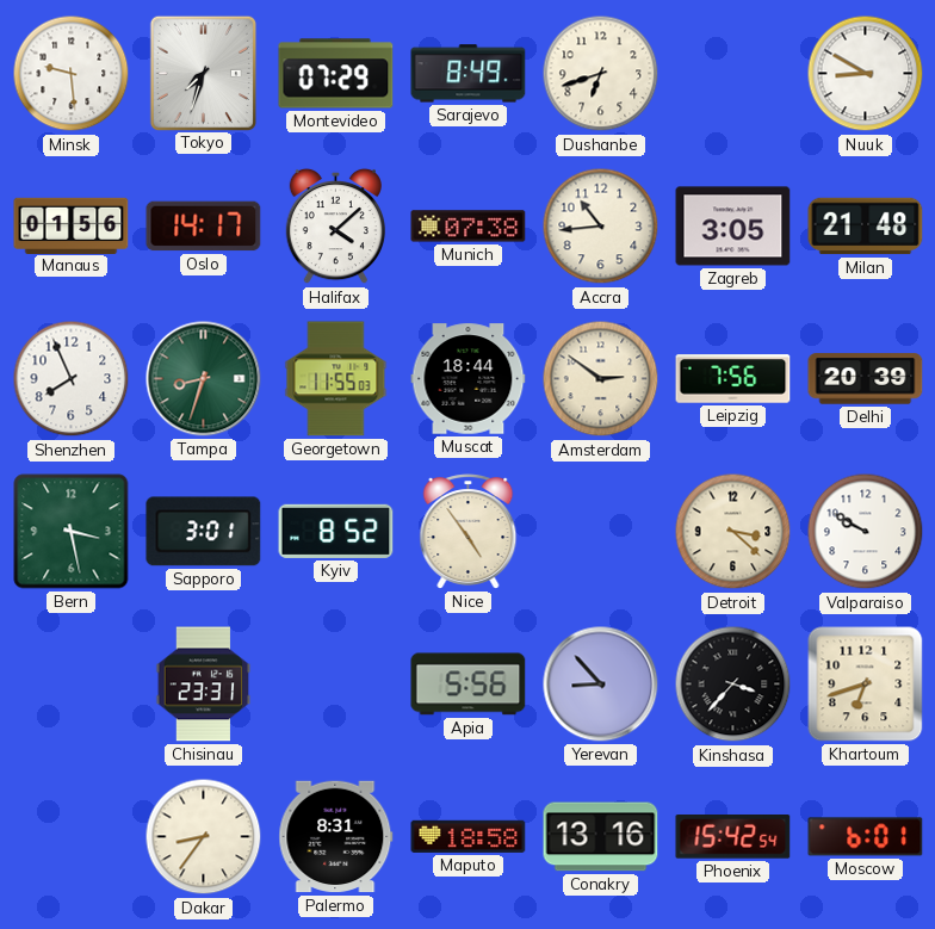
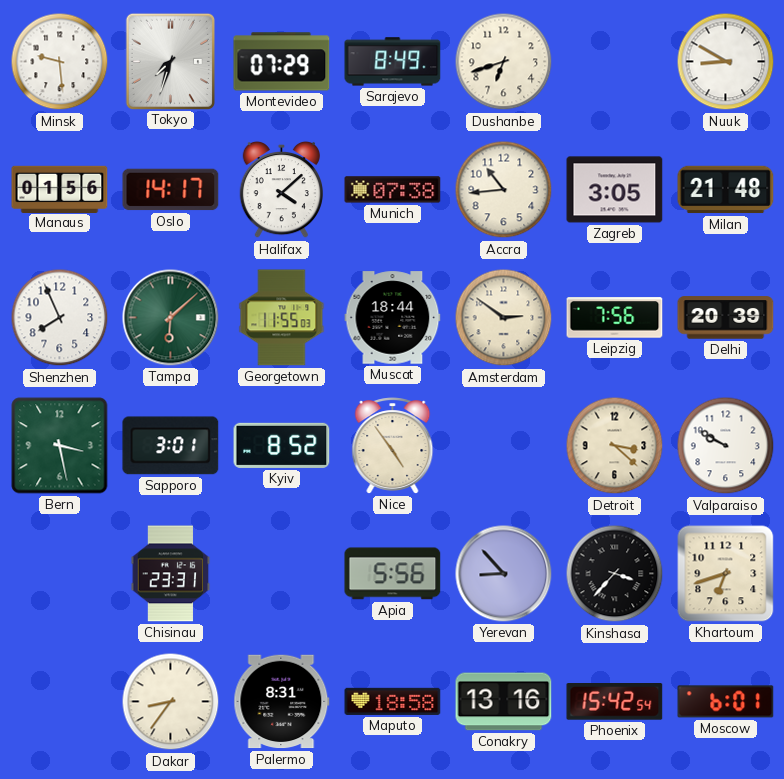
Tampa: 8:33 -> 6:08
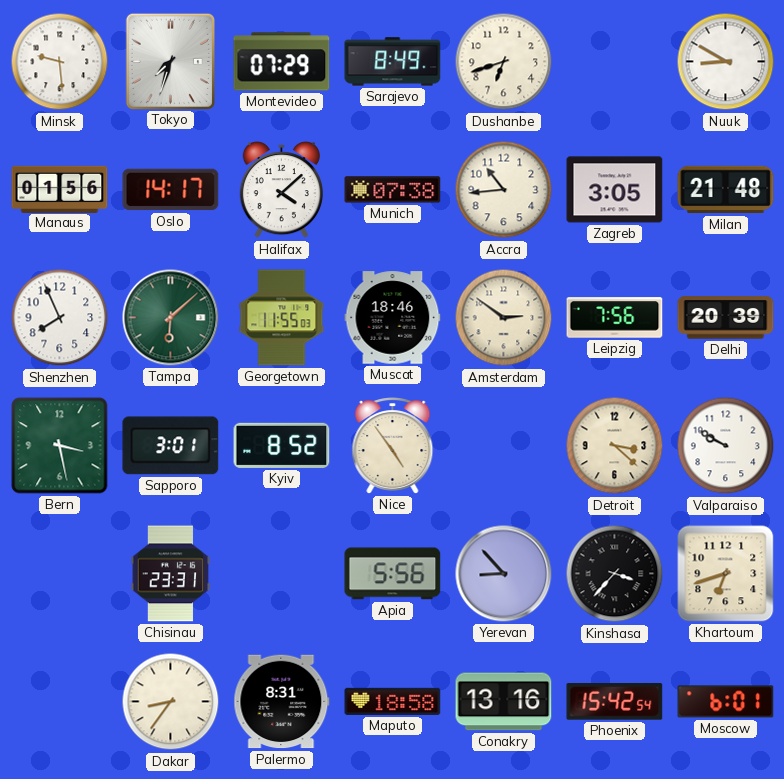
Muscat: 18:44 -> 18:46
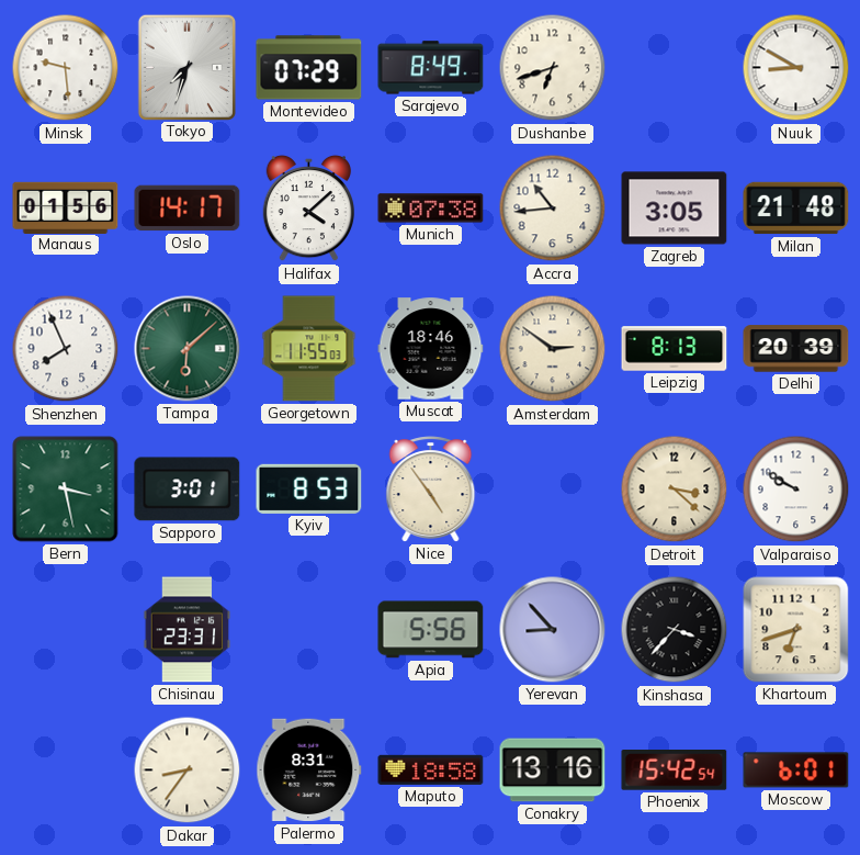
Leipzig: 7:56 -> 8:13
Kyiv: 8:52 -> 8:53
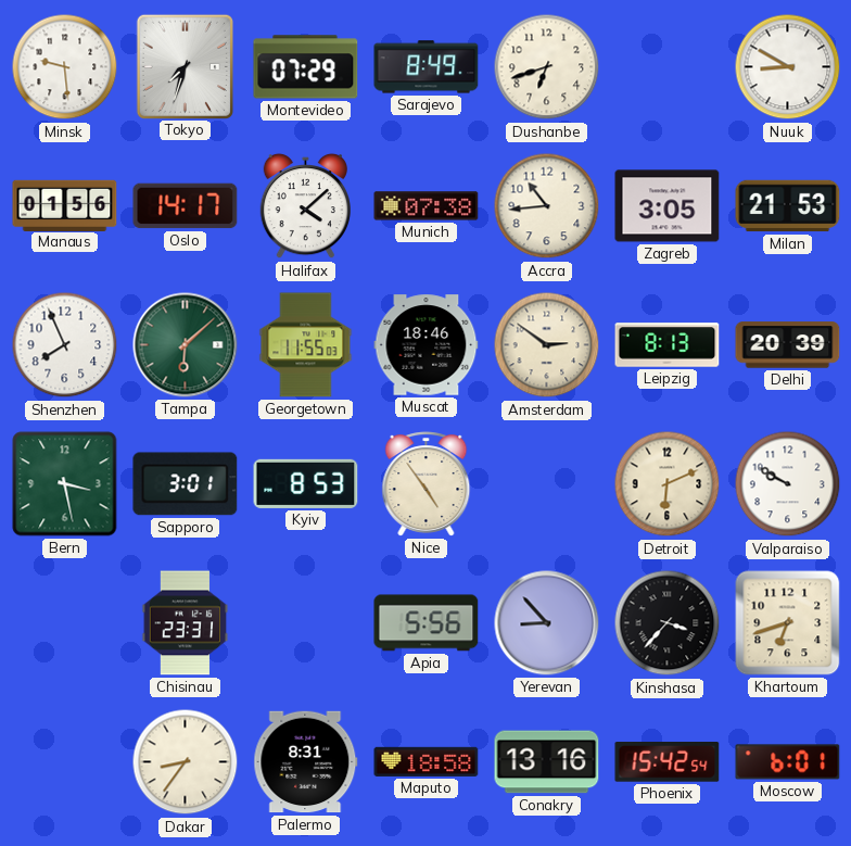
Milan: 21:48 -> 21:53
Detroit: 3:22 -> 6:11
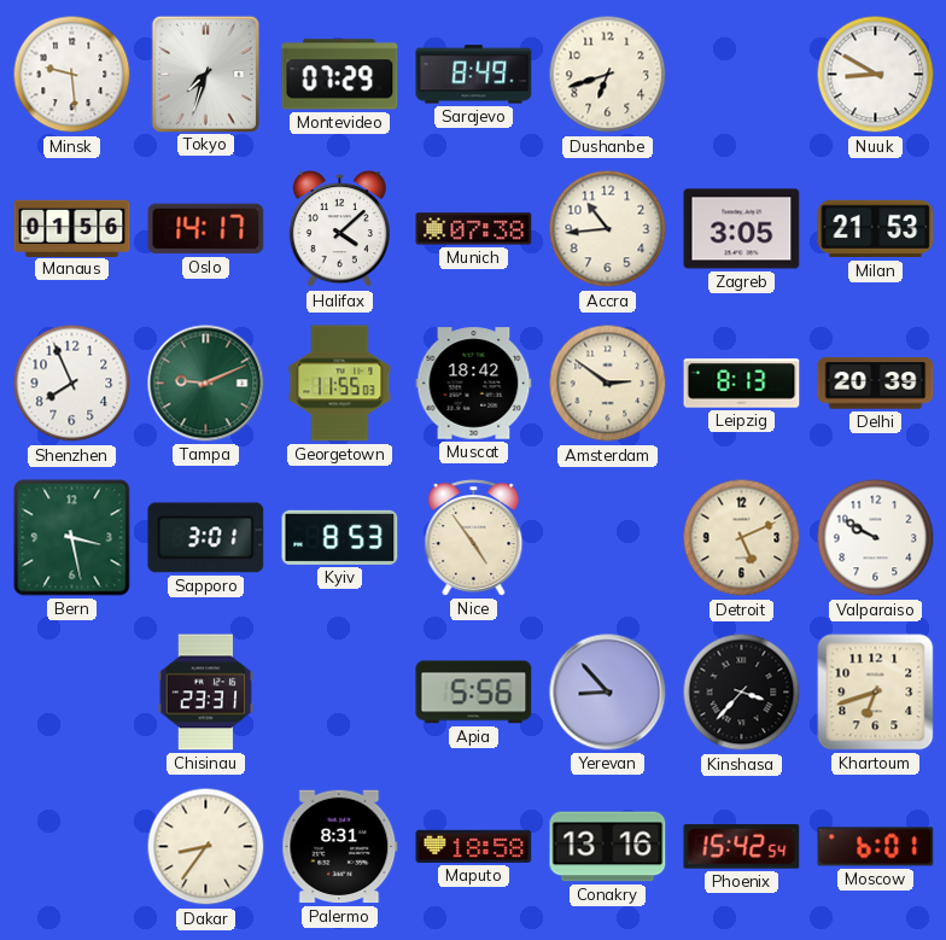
Tampa: 6:08 -> 9:11
Muscat: 18:46 -> 18:42
Detroit: 6:11 -> 5:11
